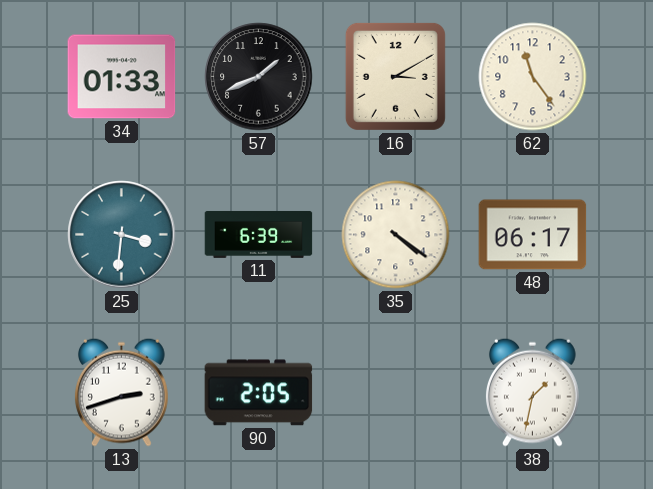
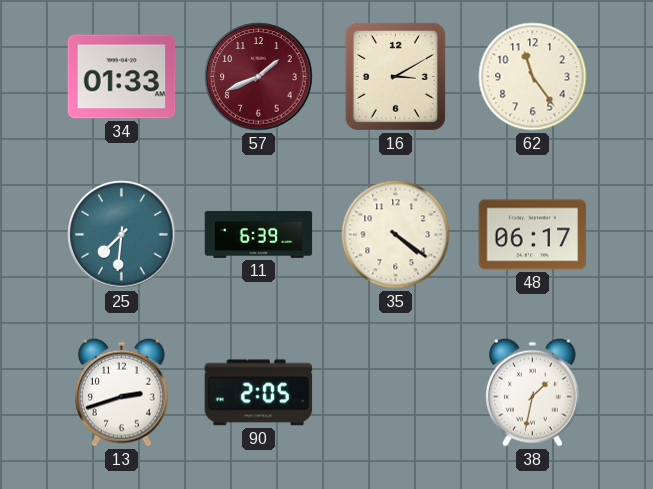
57 dial: black -> burgundy
25: 3:31 -> 7:31
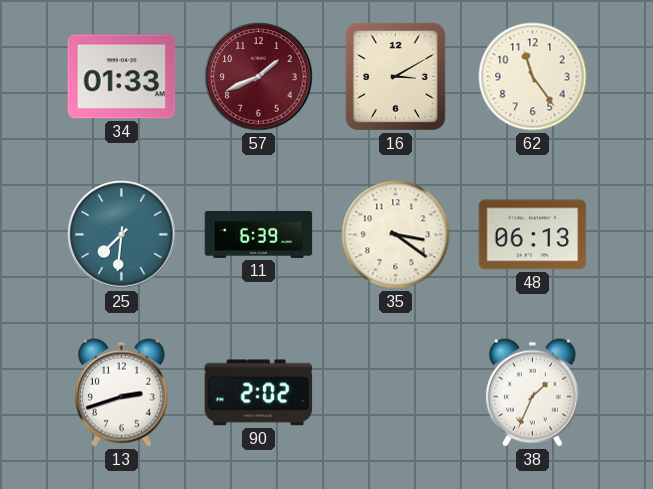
35: 4:21 -> 3:21
48: 06:17 -> 06:13
90: 2:05 -> 2:02
38: 1:32 -> 1:34
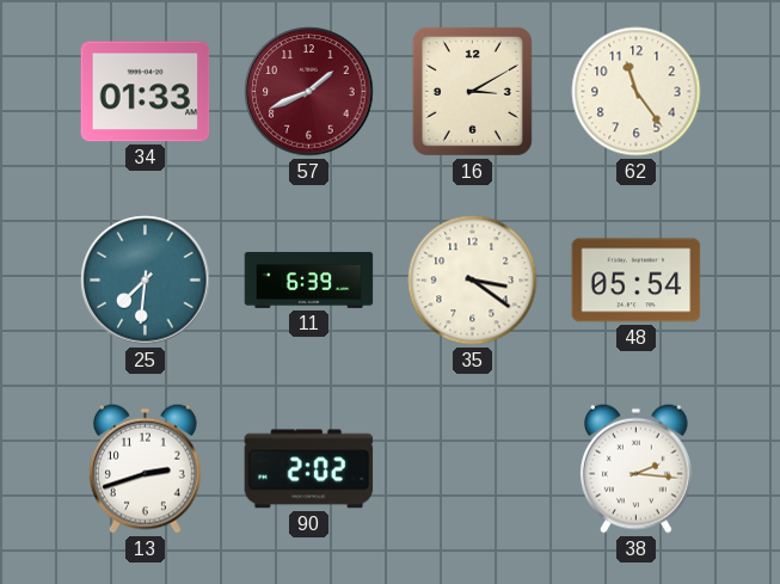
48: 06:13 -> 05:54
38: 1:34 -> 2:16
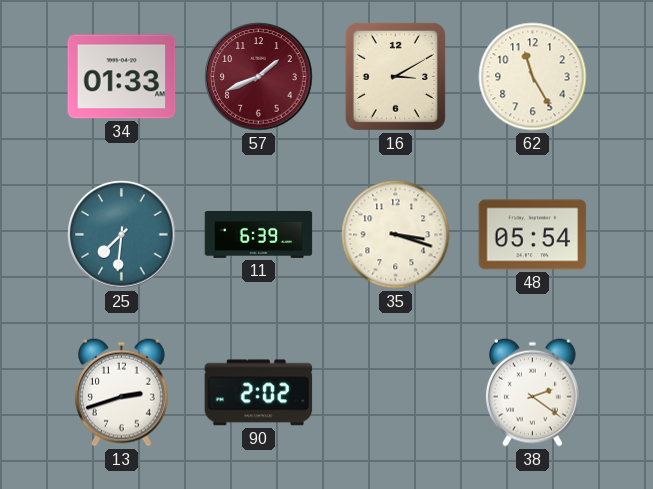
62: 11:24 -> 11:25
35: 3:21 -> 3:18
38: 2:16 -> 2:21
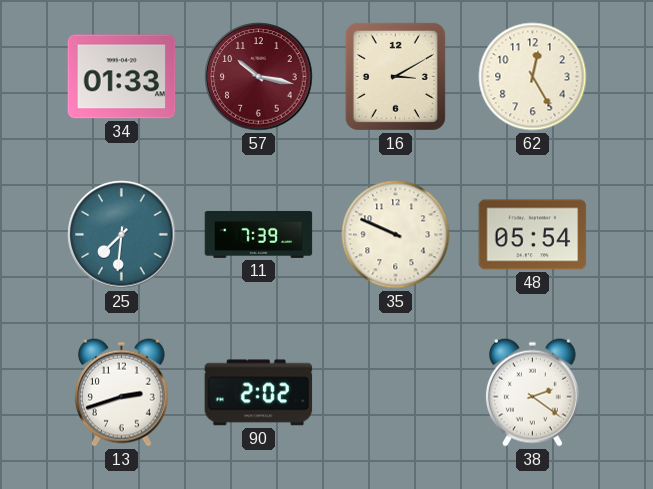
57: 1:41 -> 10:17
62: 11:25 -> 12:25
11: 6:39 -> 7:39
35: 3:18 -> 9:49
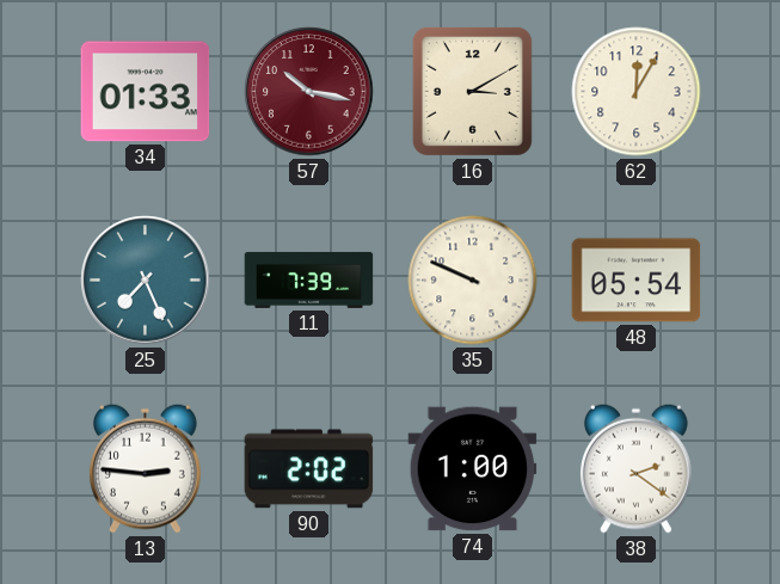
62: 12:25 -> 12:05
25: 7:31 -> 7:26
13: 2:42 -> 2:46
74: none -> 1:00
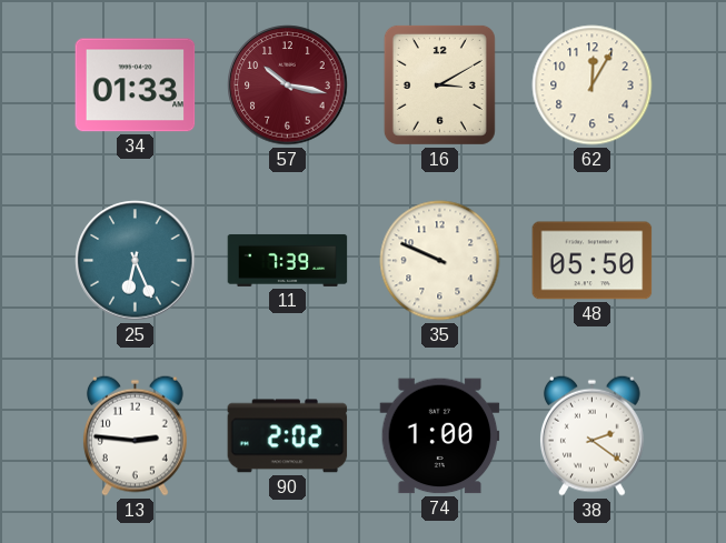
25: 7:26 -> 6:26
48: 05:54 -> 05:50
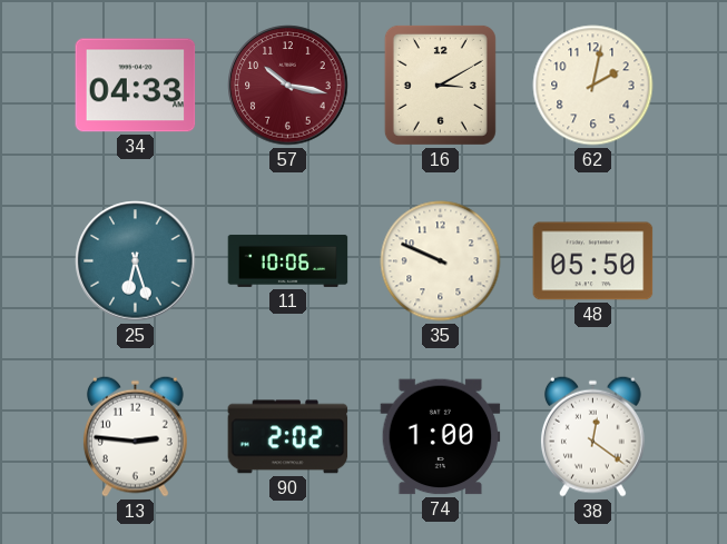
34: 01:33 -> 04:33
62: 12:05 -> 2:02
25: 6:26 -> 6:27
11: 7:39 -> 10:06
38: 2:21 -> 12:21
